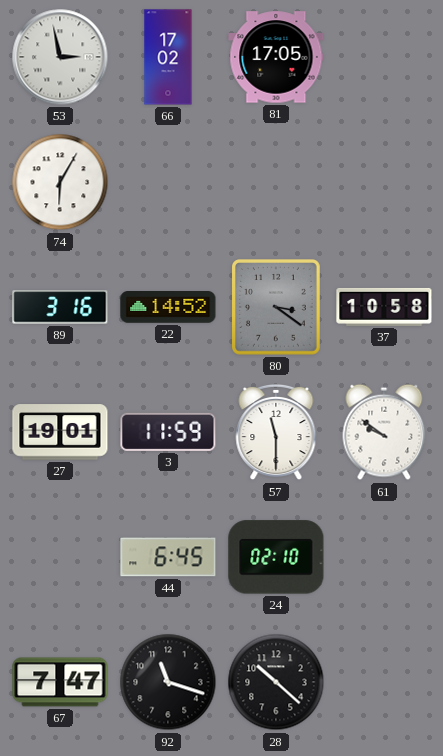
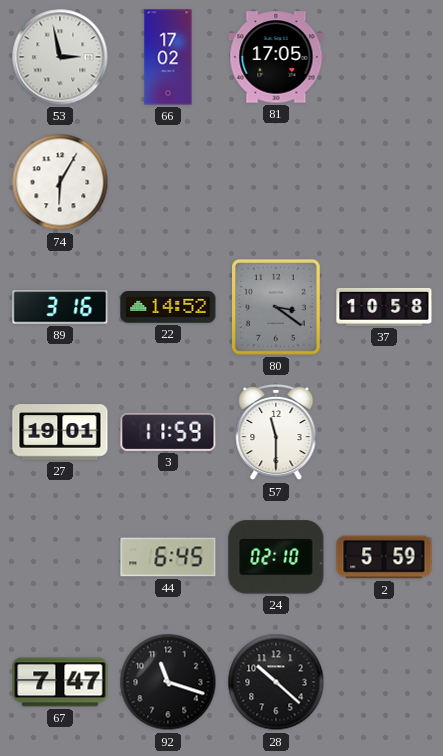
61: 9:51 -> none
2: none -> 5:59
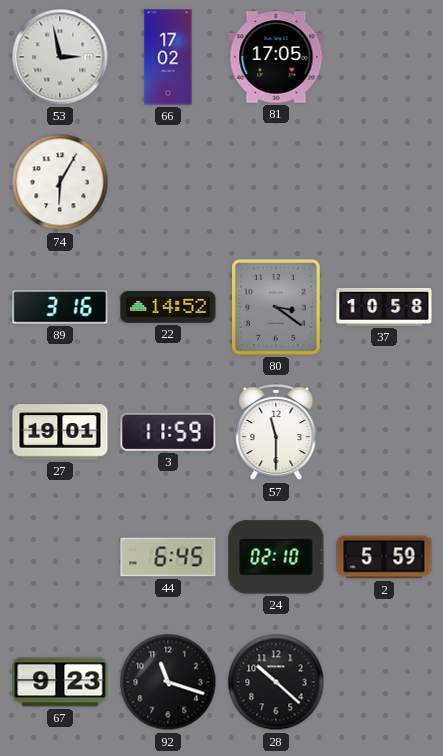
67: 7:47 -> 9:23
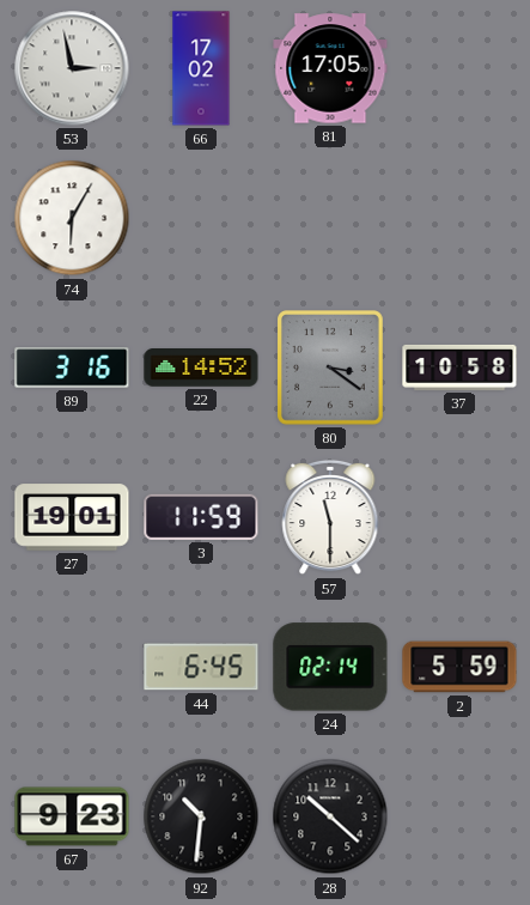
24: 02:10 -> 02:14
92: 11:18 -> 10:31
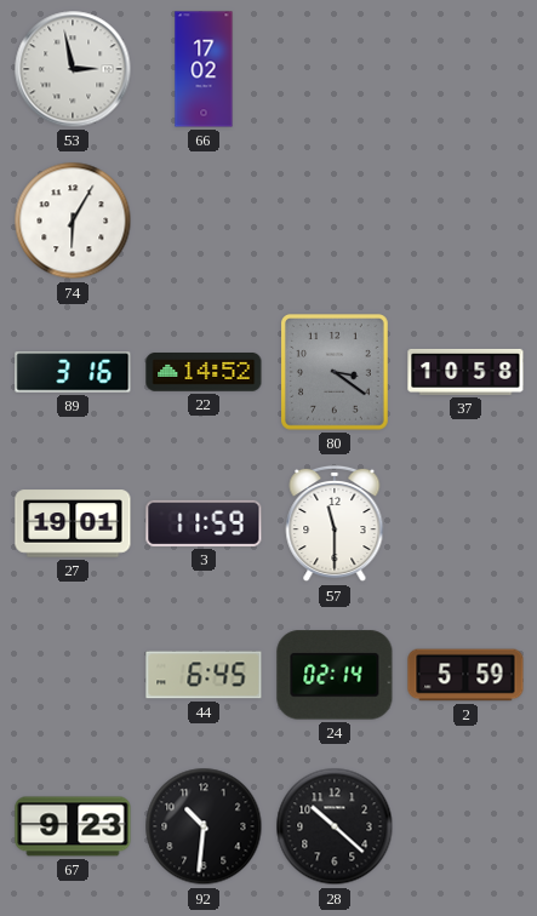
81: 17:05 -> none
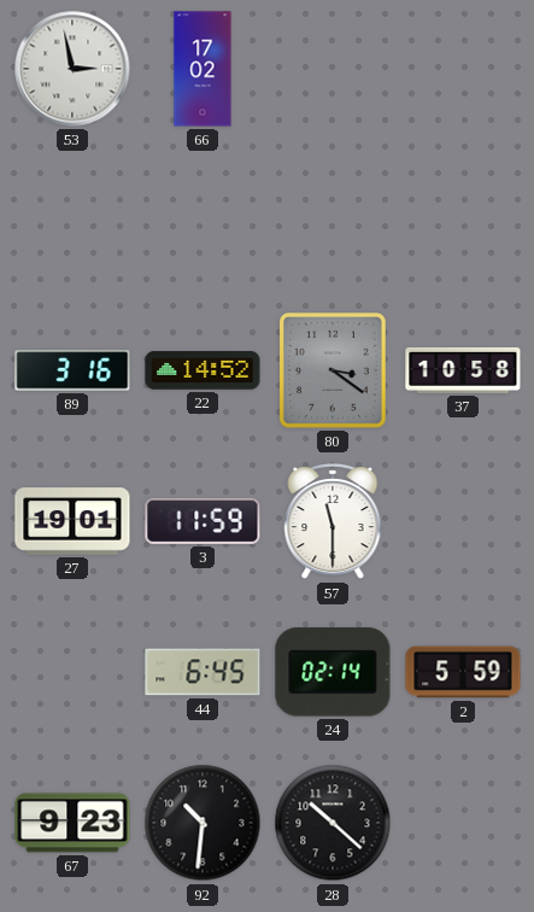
74: 6:05 -> none
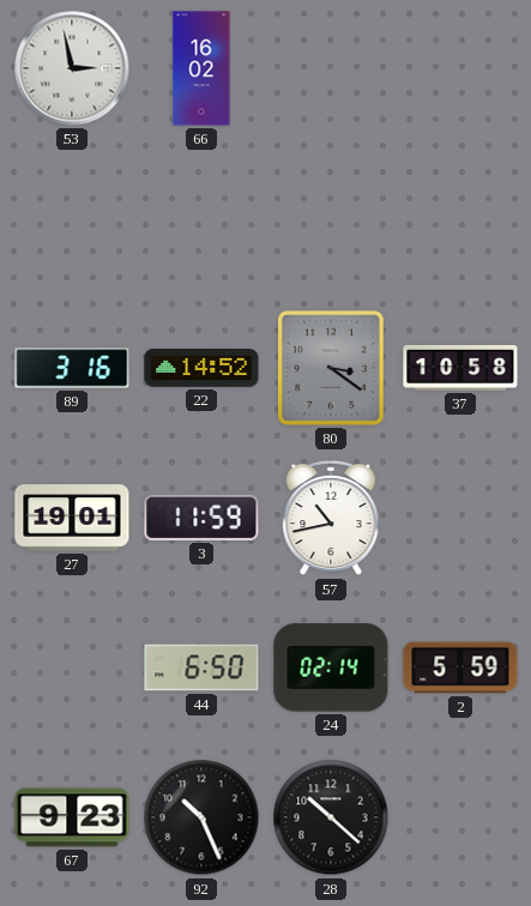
66: 17:02 -> 16:02
57: 11:30 -> 10:43
44: 6:45 -> 6:50
92: 10:31 -> 10:26
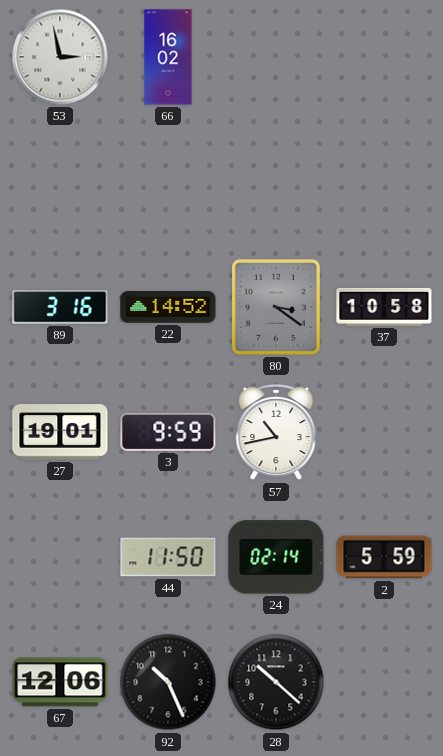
3: 11:59 -> 9:59
44: 6:50 -> 11:50
67: 9:23 -> 12:06
